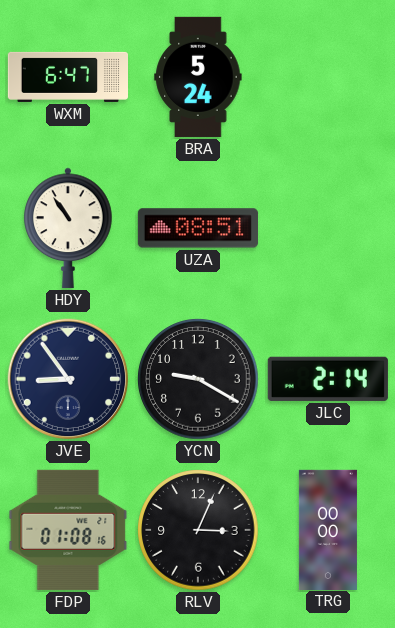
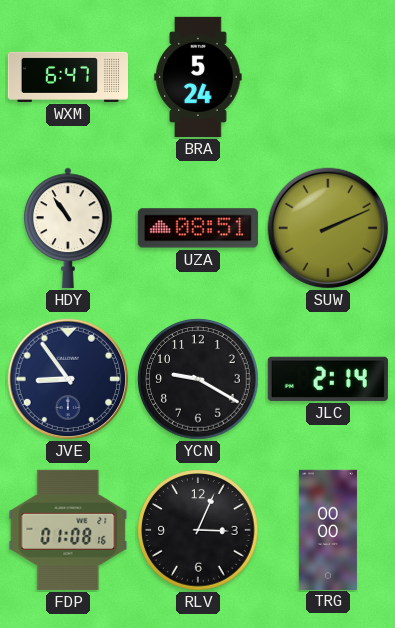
SUW: none -> 2:11
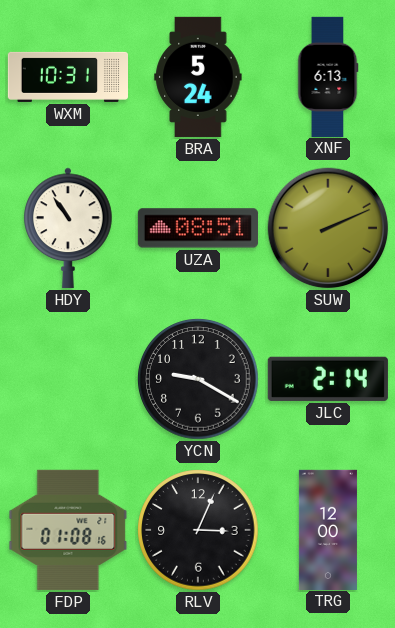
WXM: 6:47 -> 10:31
XNF: none -> 6:13
JVE: 8:54 -> none
TRG: 00:00 -> 12:00
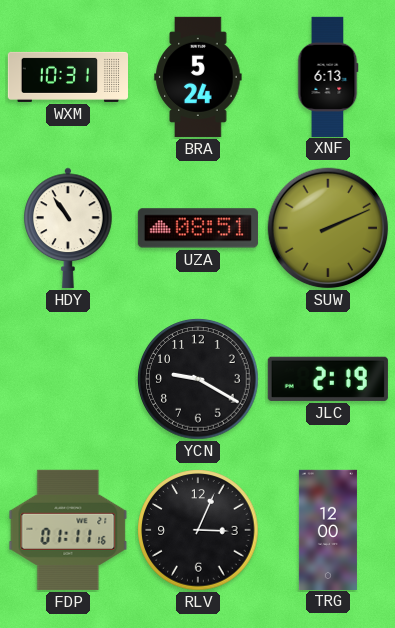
JLC: 2:14 -> 2:19
FDP: 01:08 -> 01:11
